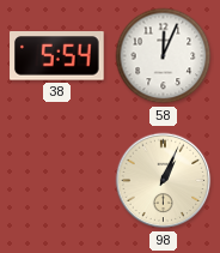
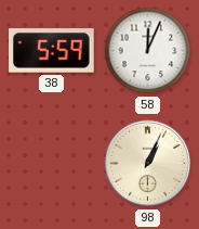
38: 5:54 -> 5:59
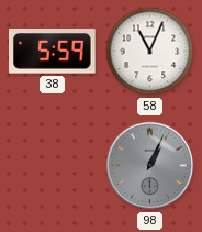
58: 12:04 -> 11:04
98 dial: cream -> grey
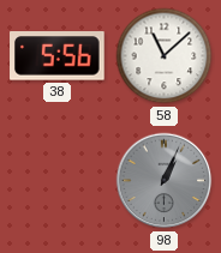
38: 5:59 -> 5:56
58: 11:04 -> 11:08
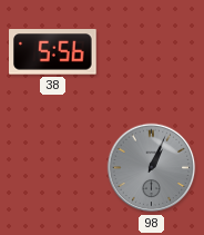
58: 11:08 -> none
